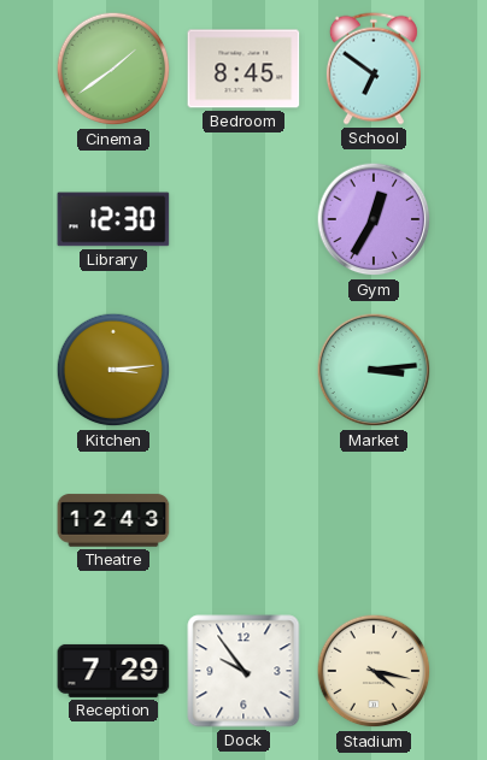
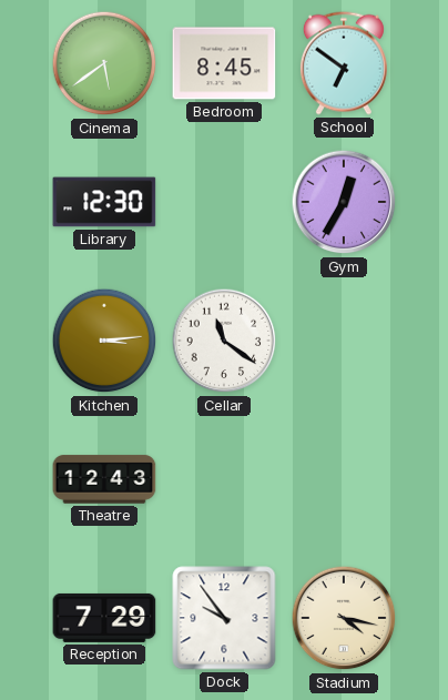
Cinema: 1:39 -> 5:39
Cellar: none -> 11:21
Market: 3:14 -> none
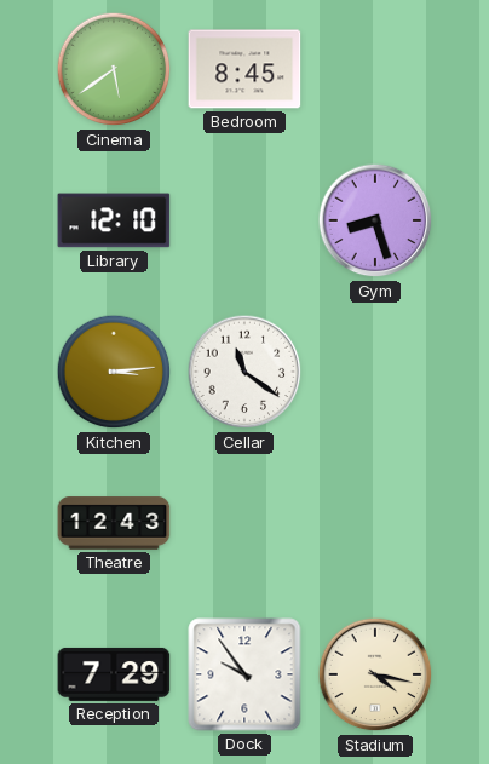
School: 6:51 -> none
Library: 12:30 -> 12:10
Gym: 12:35 -> 8:27
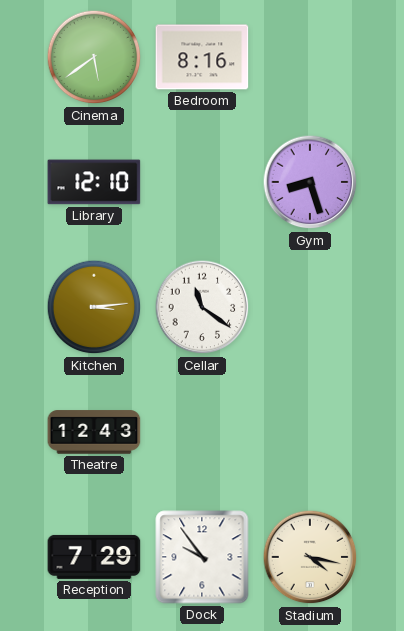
Bedroom: 8:45 -> 8:16
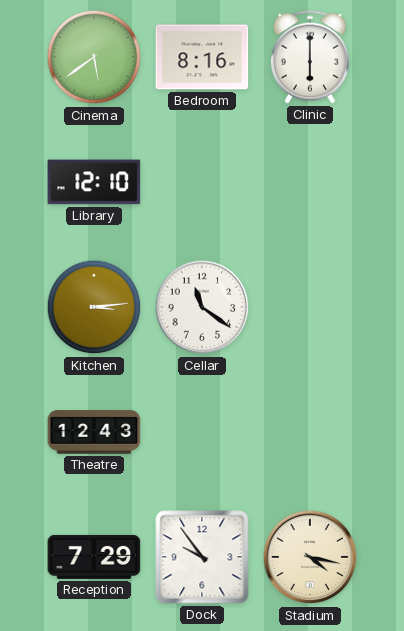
Clinic: none -> 6:00
Gym: 8:27 -> none
